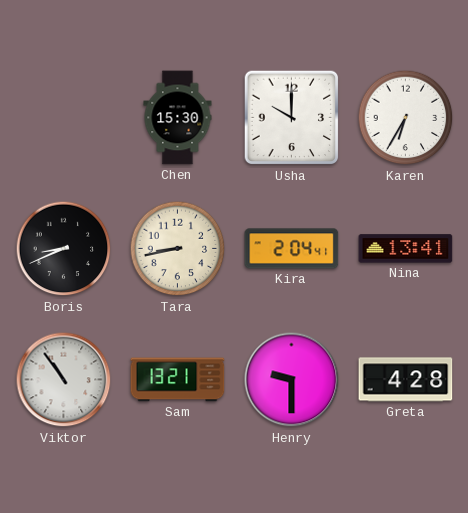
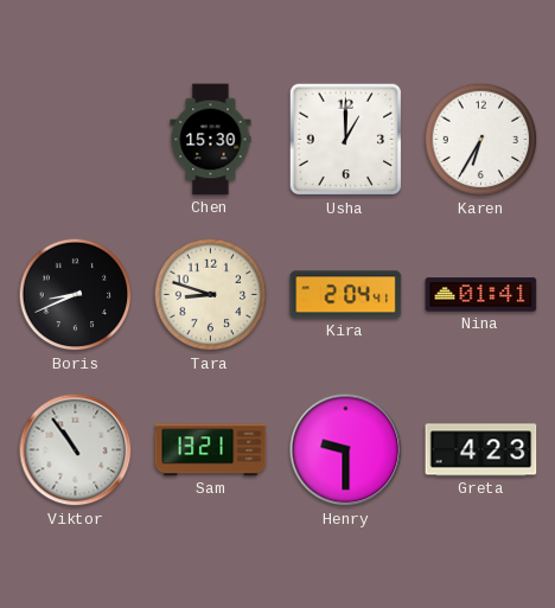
Usha: 10:00 -> 1:00
Tara: 8:43 -> 8:48
Nina: 13:41 -> 01:41
Greta: 4:28 -> 4:23
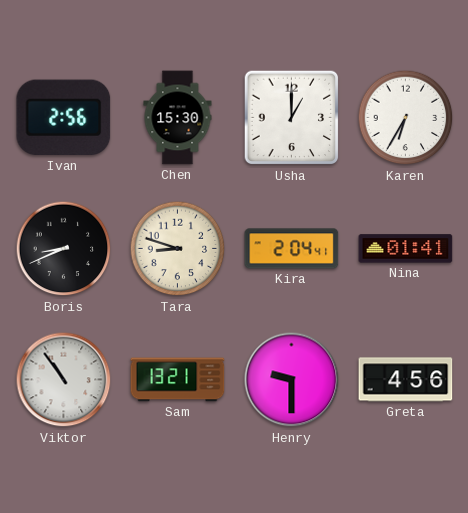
Ivan: none -> 2:56
Greta: 4:23 -> 4:56
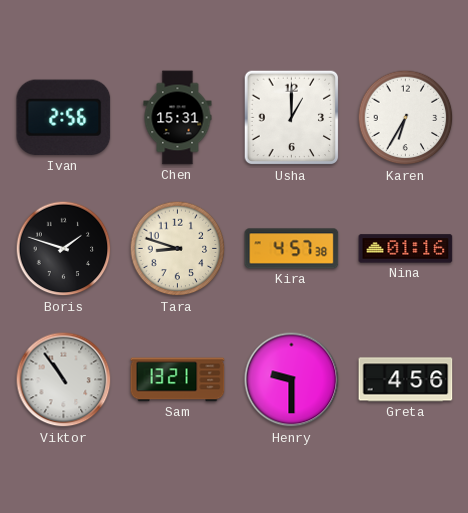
Chen: 15:30 -> 15:31
Boris: 8:41 -> 1:48
Kira: 2:04 -> 4:57
Nina: 01:41 -> 01:16
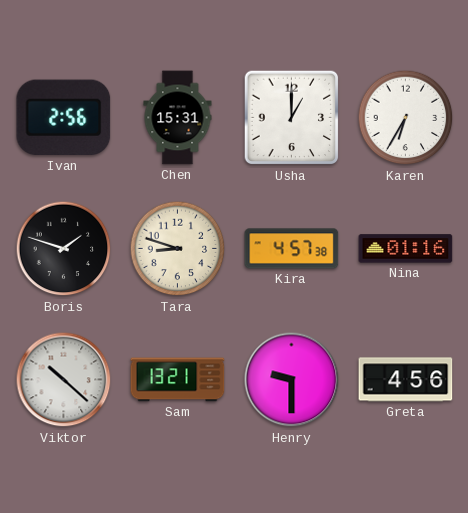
Viktor: 10:54 -> 10:22
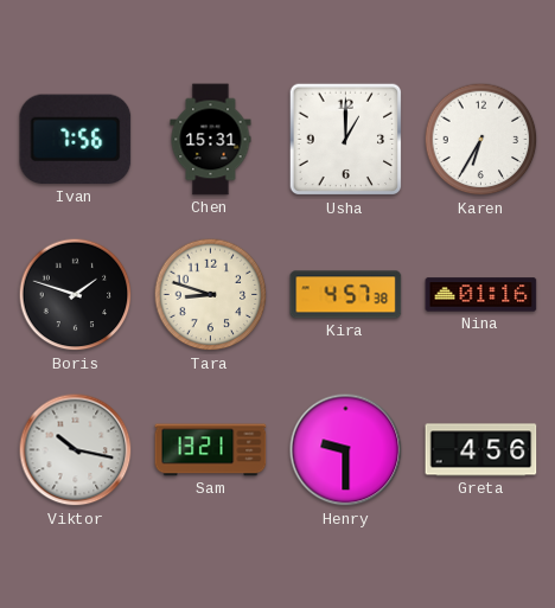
Ivan: 2:56 -> 7:56
Viktor: 10:22 -> 10:17
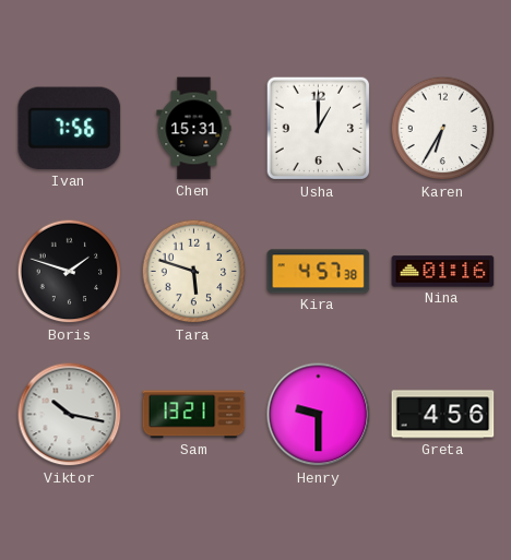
Tara: 8:48 -> 5:48
